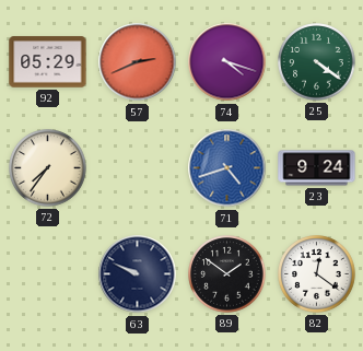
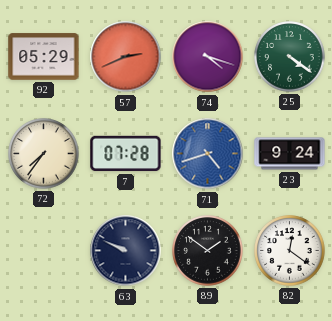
7: none -> 07:28
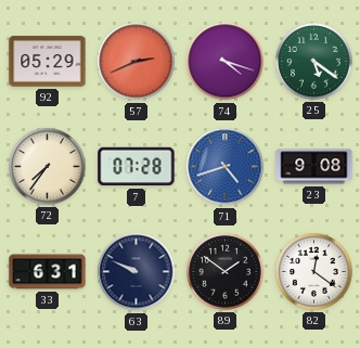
25: 4:21 -> 5:21
23: 9:24 -> 9:08
33: none -> 6:31
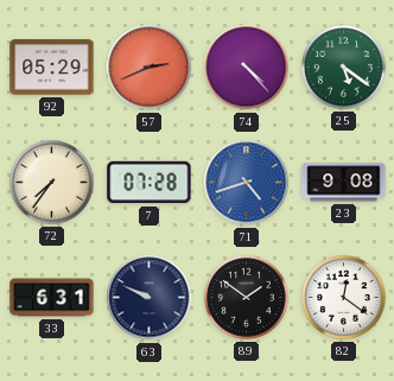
74: 4:18 -> 4:23
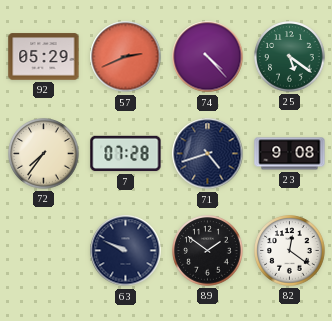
71 dial: blue -> navy
33: 6:31 -> none
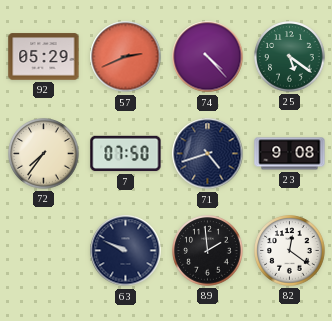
7: 07:28 -> 07:50
89: 1:51 -> 1:59
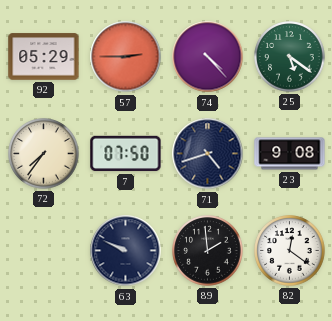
57: 2:41 -> 2:45
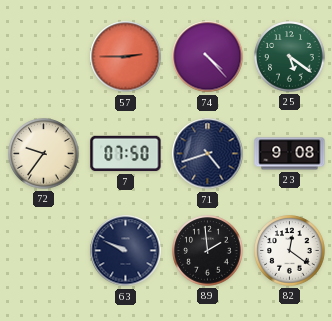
92: 05:29 -> none
72: 7:36 -> 9:36
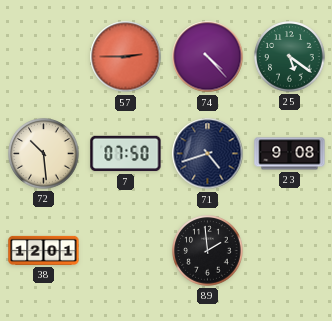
72: 9:36 -> 10:29
38: none -> 12:01
63: 9:49 -> none
82: 12:21 -> none
